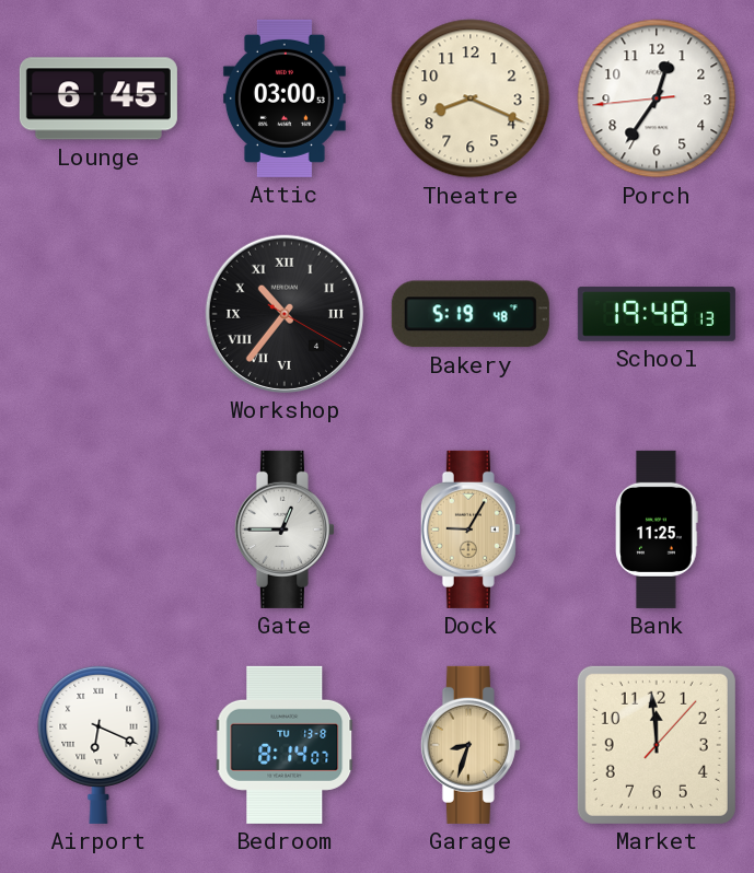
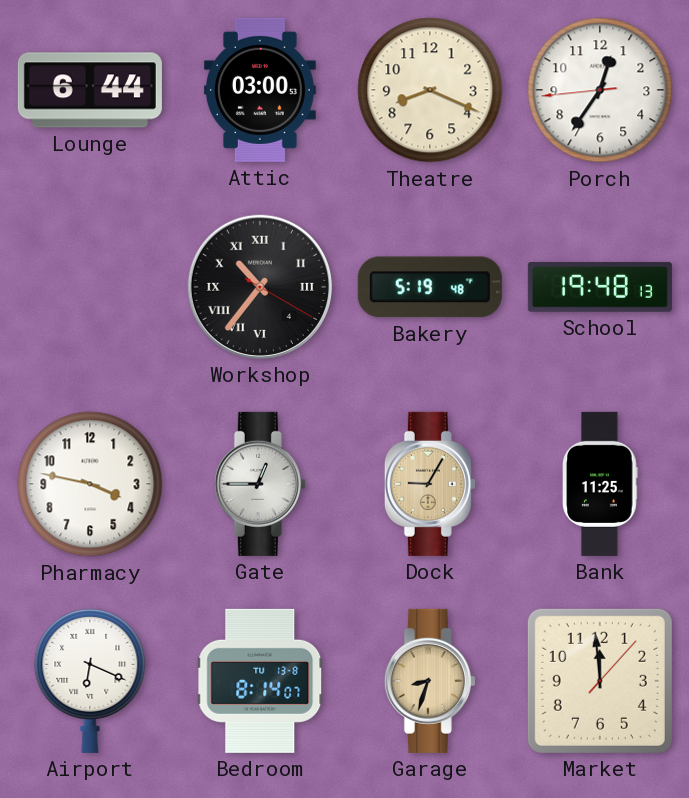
Lounge: 6:45 -> 6:44
Pharmacy: none -> 3:47
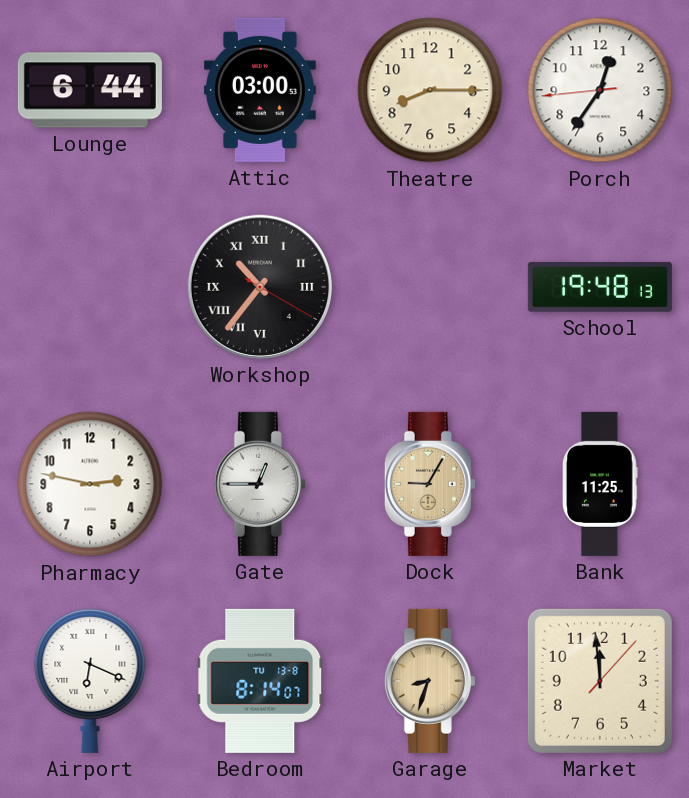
Theatre: 8:19 -> 8:15
Bakery: 5:19 -> none
Pharmacy: 3:47 -> 2:47
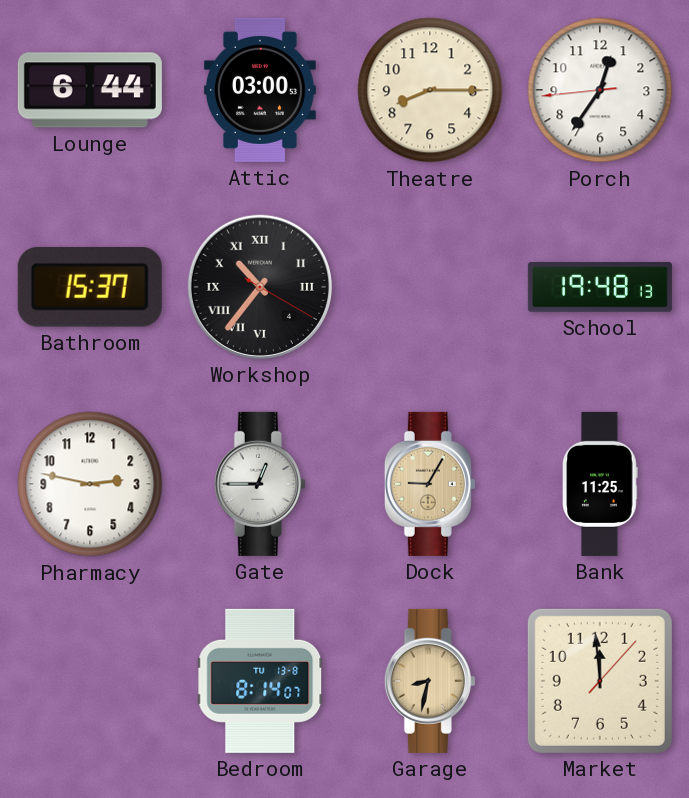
Bathroom: none -> 15:37
Airport: 6:19 -> none
Garage: 8:33 -> 8:32
